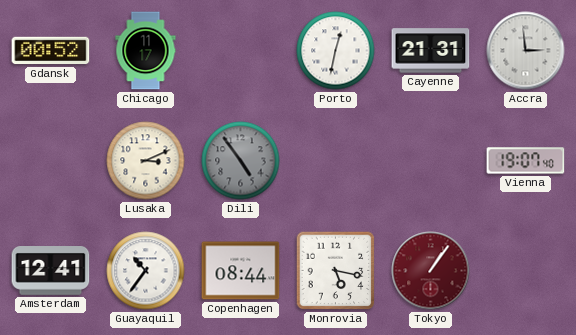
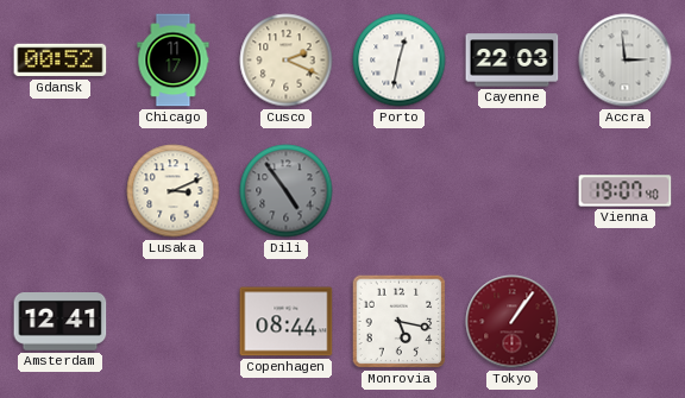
Cusco: none -> 2:19
Cayenne: 21:31 -> 22:03
Guayaquil: 10:36 -> none
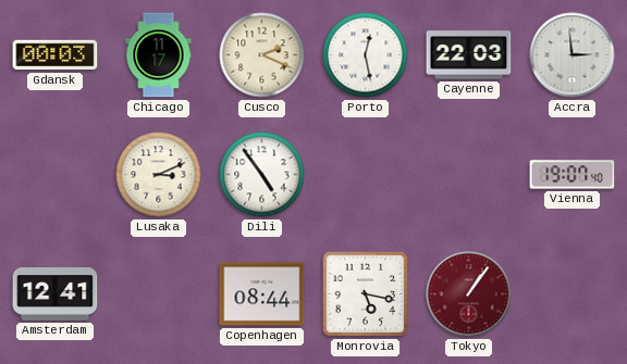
Gdansk: 00:52 -> 00:03
Porto: 12:32 -> 12:28
Dili dial: grey -> white
